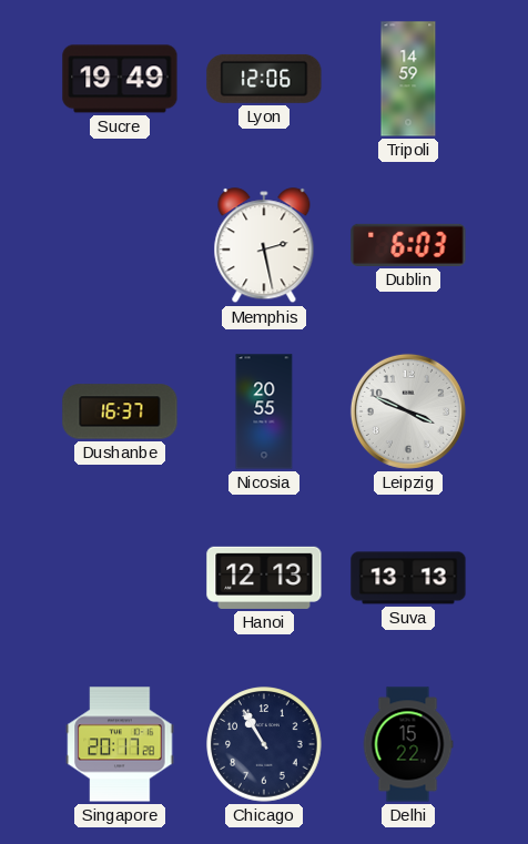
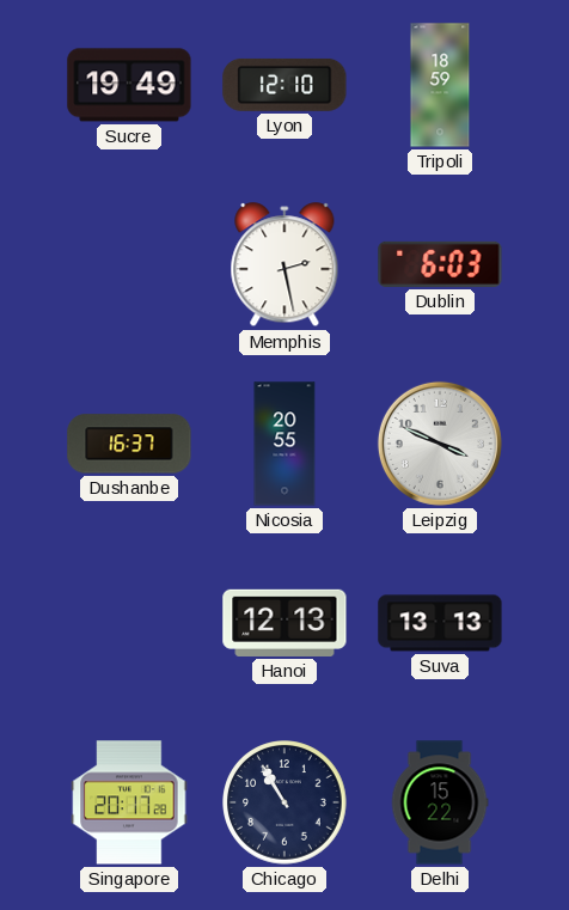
Lyon: 12:06 -> 12:10
Tripoli: 14:59 -> 18:59
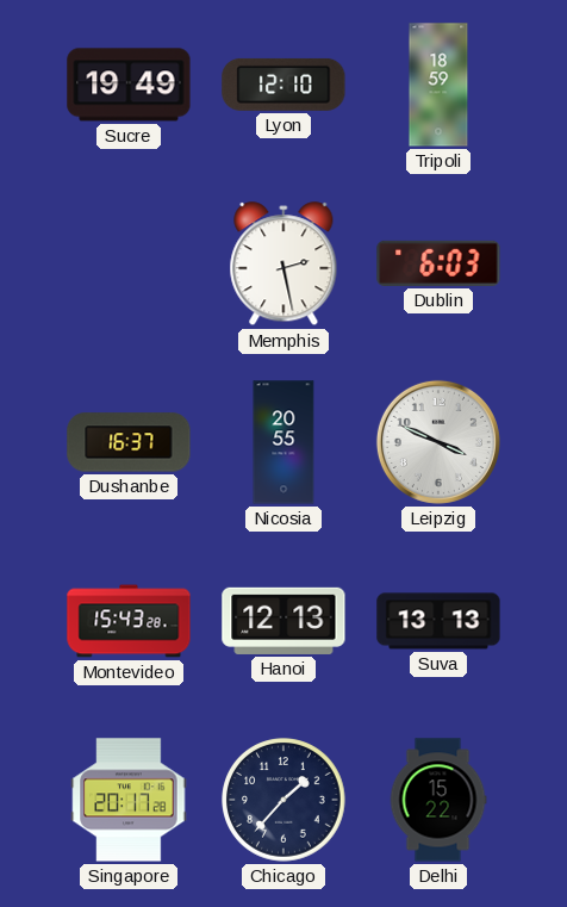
Montevideo: none -> 15:43
Chicago: 10:55 -> 1:37
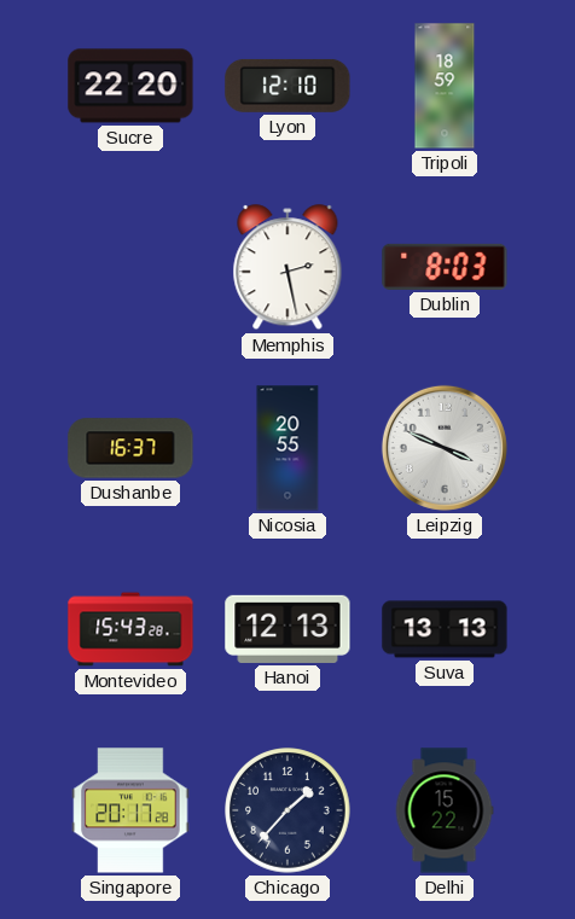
Sucre: 19:49 -> 22:20
Dublin: 6:03 -> 8:03
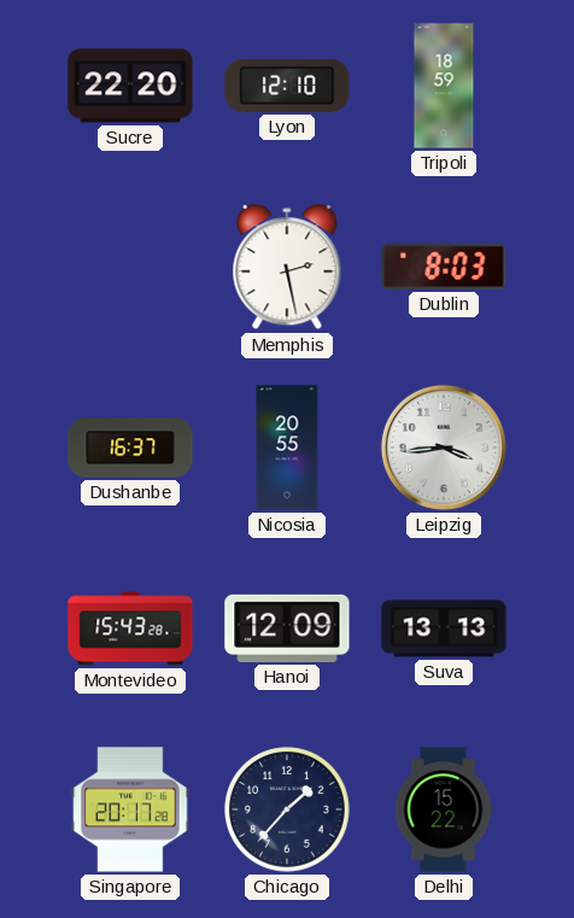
Leipzig: 3:49 -> 3:44
Hanoi: 12:13 -> 12:09
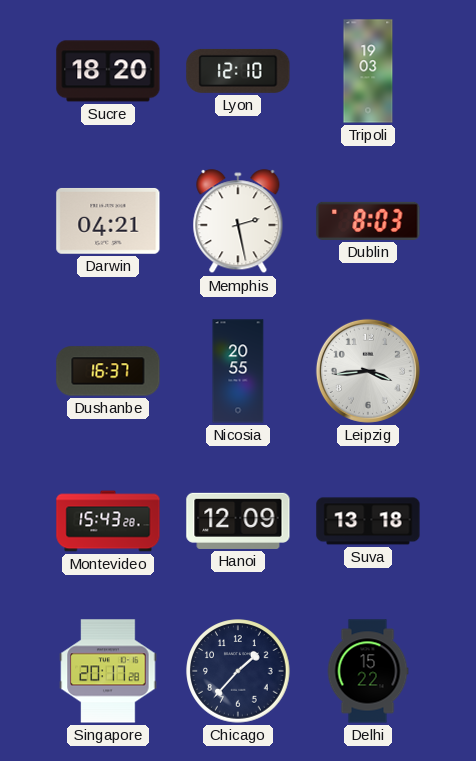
Sucre: 22:20 -> 18:20
Tripoli: 18:59 -> 19:03
Darwin: none -> 04:21
Suva: 13:13 -> 13:18
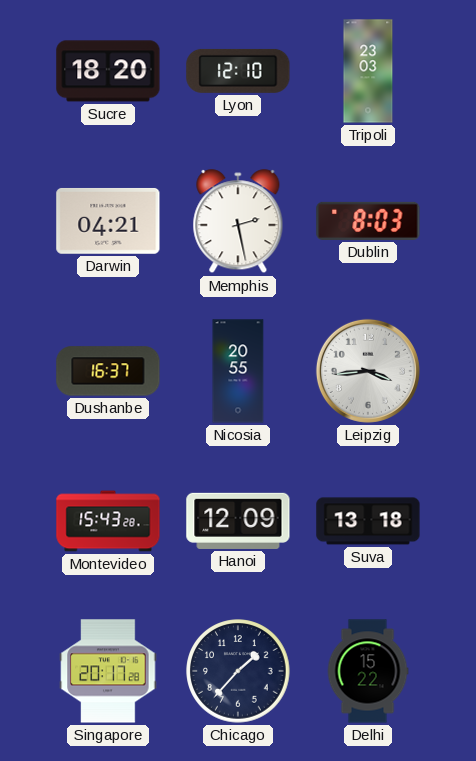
Tripoli: 19:03 -> 23:03
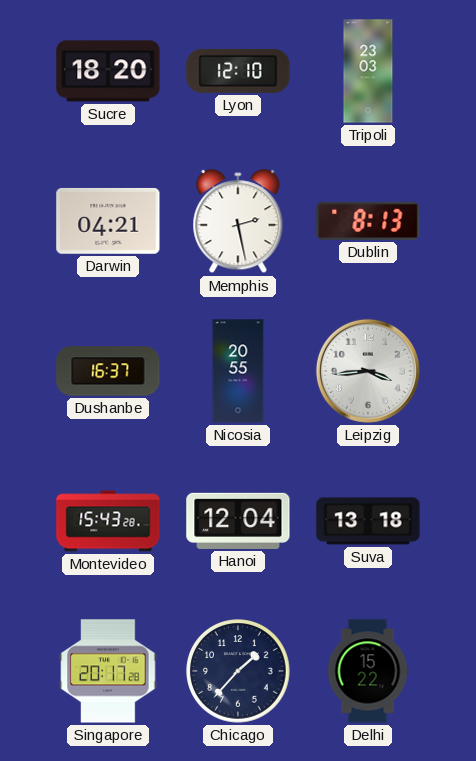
Dublin: 8:03 -> 8:13
Hanoi: 12:09 -> 12:04
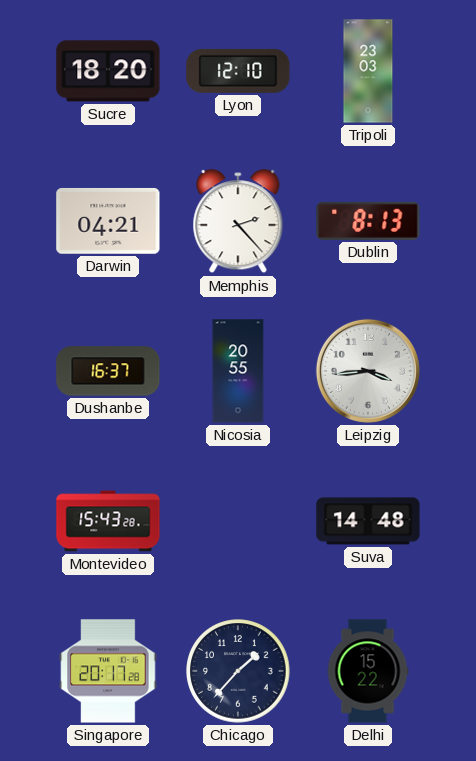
Memphis: 2:28 -> 2:23
Hanoi: 12:04 -> none
Suva: 13:18 -> 14:48
